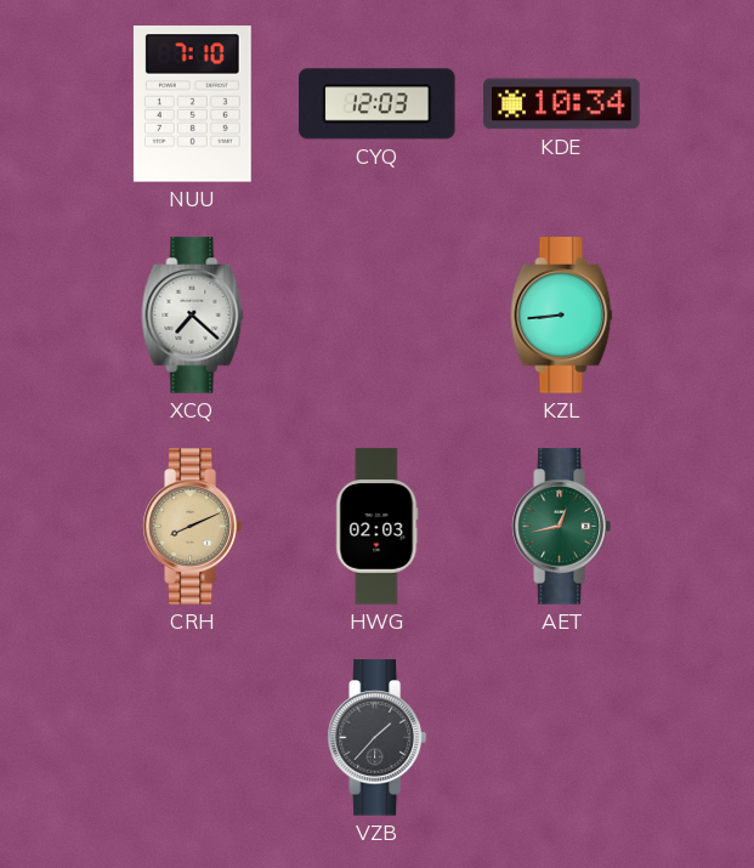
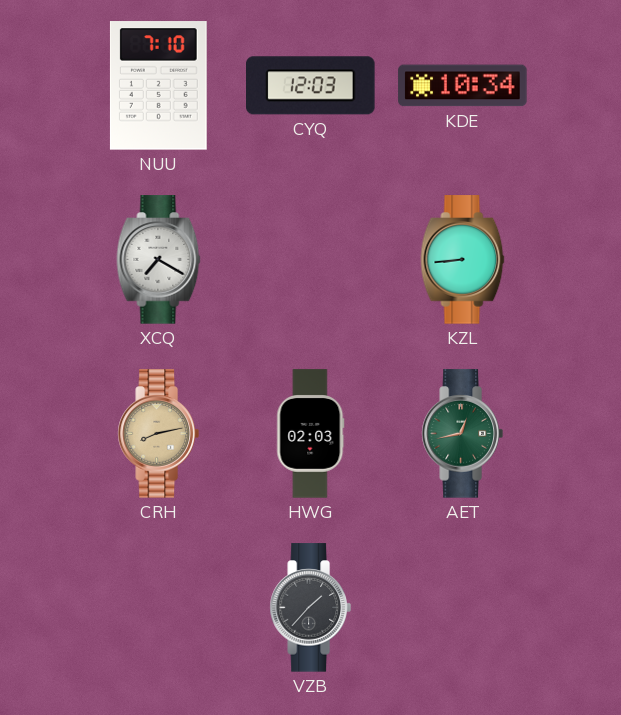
XCQ: 7:22 -> 7:20
CRH: 8:11 -> 8:13
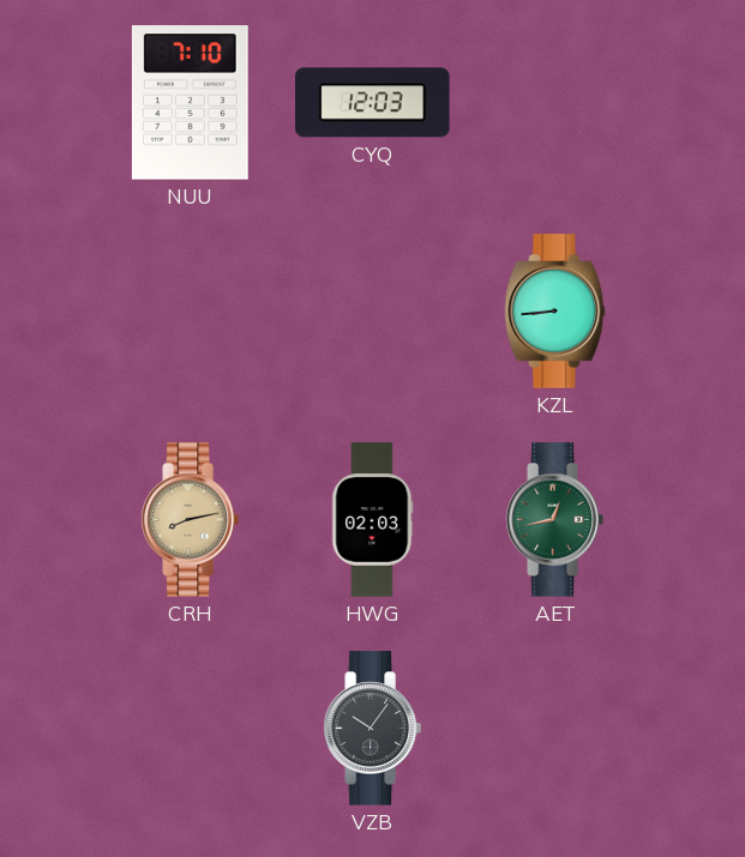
KDE: 10:34 -> none
XCQ: 7:20 -> none
VZB: 1:37 -> 10:06
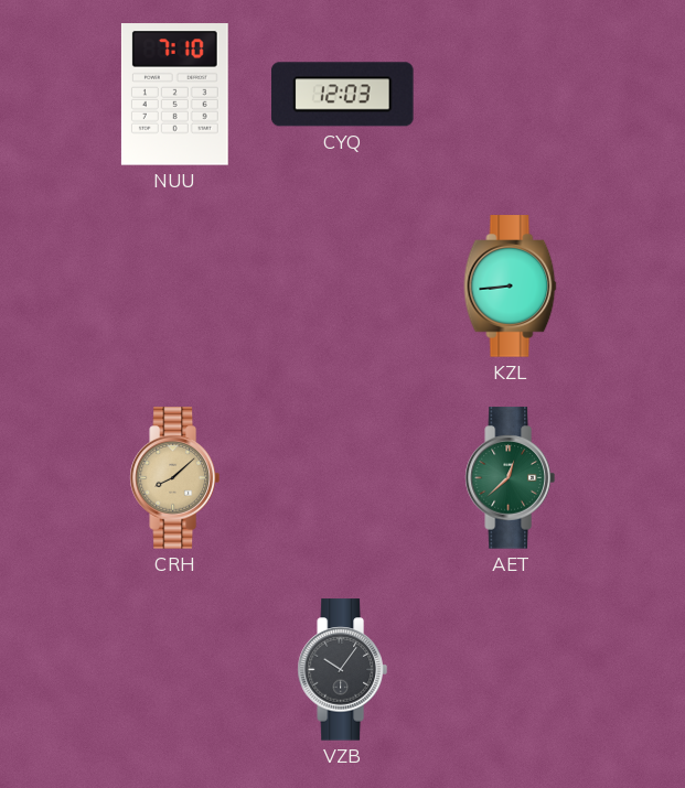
CRH: 8:13 -> 8:08
HWG: 02:03 -> none
AET: 12:43 -> 12:38
